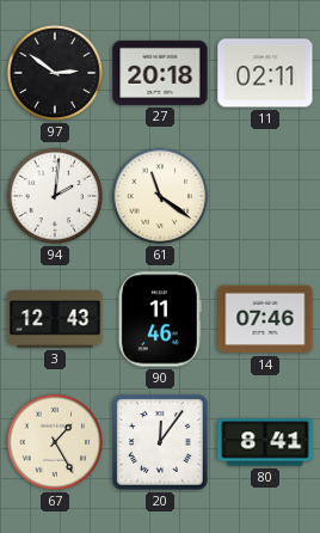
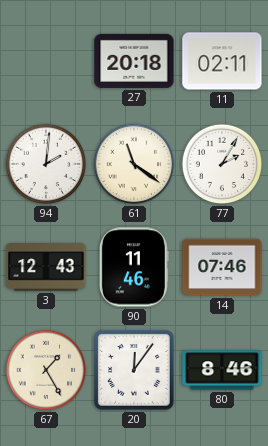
97: 2:51 -> none
77: none -> 2:05
80: 8:41 -> 8:46
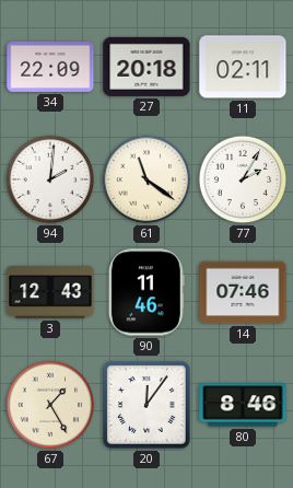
34: none -> 22:09
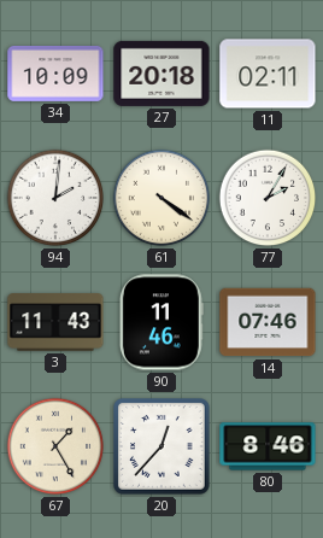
34: 22:09 -> 10:09
61: 11:21 -> 4:21
3: 12:43 -> 11:43
20: 12:06 -> 12:37
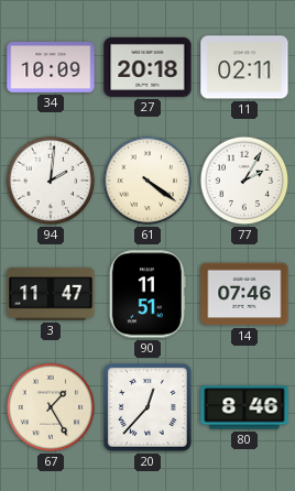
3: 11:43 -> 11:47
90: 11:46 -> 11:51
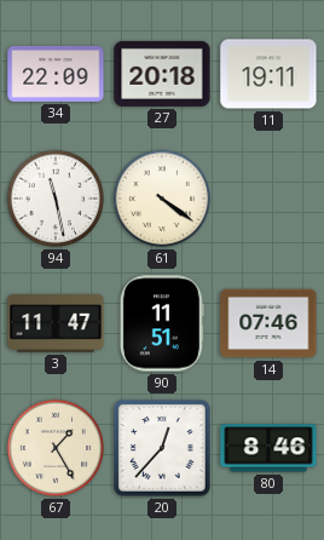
34: 10:09 -> 22:09
11: 02:11 -> 19:11
94: 2:01 -> 11:28
77: 2:05 -> none
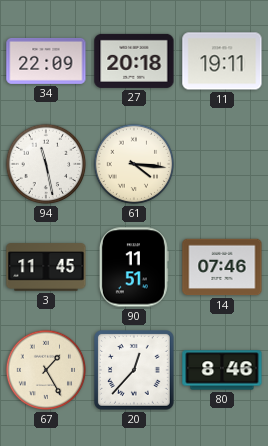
61: 4:21 -> 4:16
3: 11:47 -> 11:45
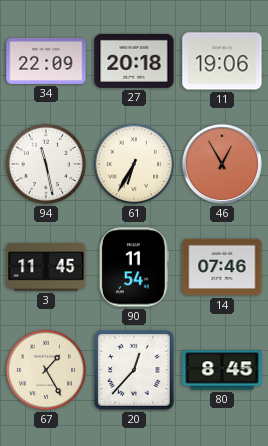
11: 19:11 -> 19:06
61: 4:16 -> 6:35
46: none -> 12:55
90: 11:51 -> 11:54
80: 8:46 -> 8:45
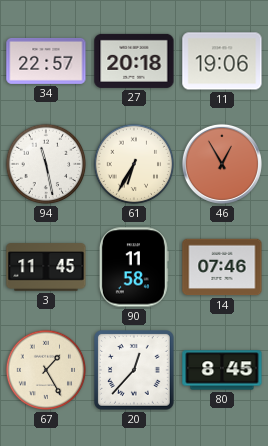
34: 22:09 -> 22:57
90: 11:54 -> 11:58
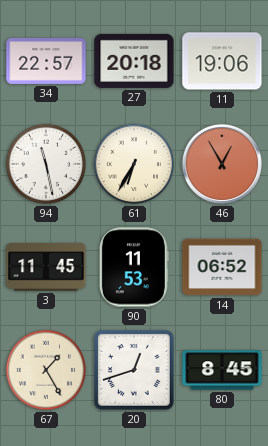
90: 11:58 -> 11:53
14: 07:46 -> 06:52
20: 12:37 -> 12:42
